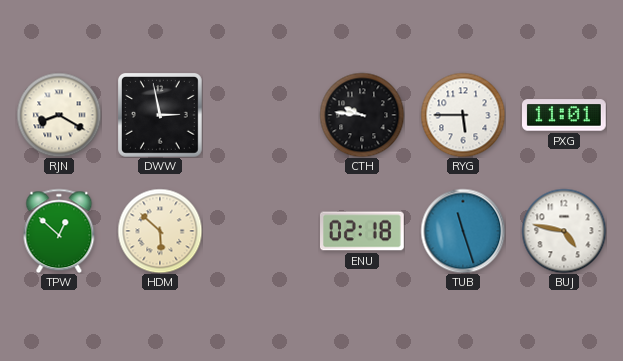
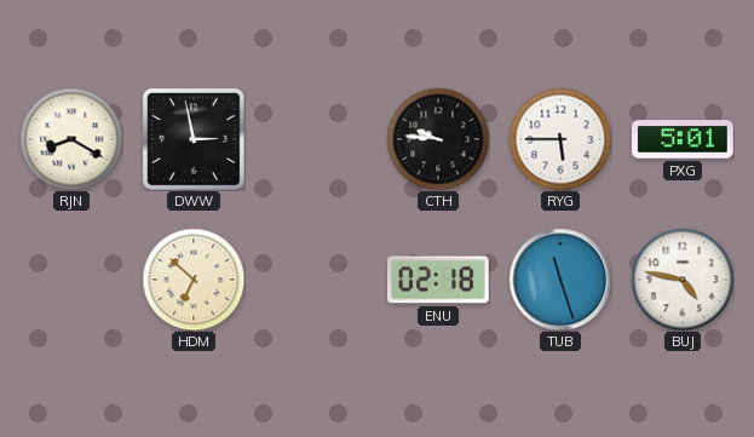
PXG: 11:01 -> 5:01
TPW: 12:52 -> none
HDM: 5:52 -> 6:52
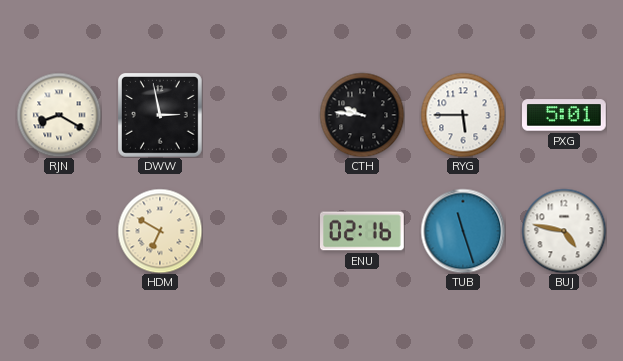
HDM: 6:52 -> 6:50
ENU: 02:18 -> 02:16
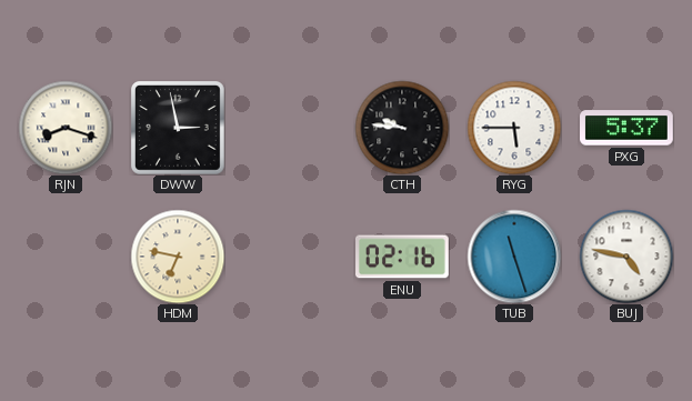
RJN: 8:20 -> 8:18
PXG: 5:01 -> 5:37
HDM: 6:50 -> 6:47
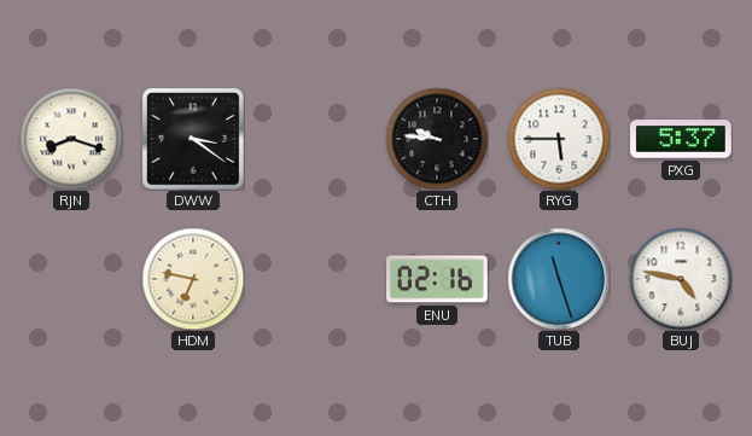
DWW: 2:58 -> 3:21
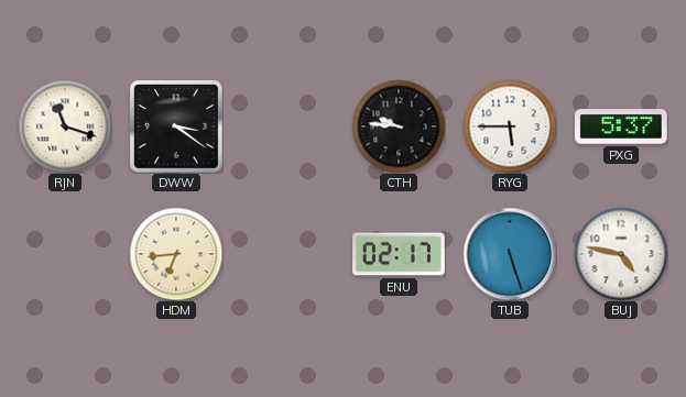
RJN: 8:18 -> 11:18
HDM: 6:47 -> 6:44
ENU: 02:16 -> 02:17
TUB: 11:27 -> 5:27
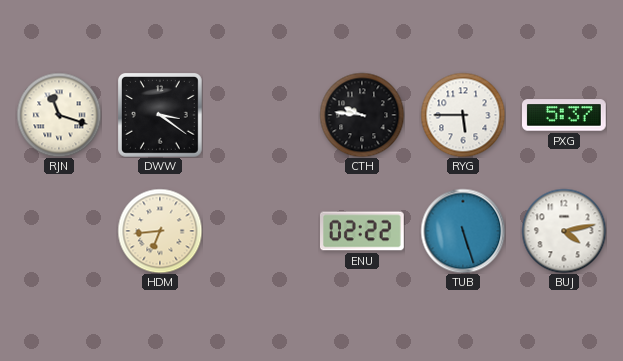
ENU: 02:17 -> 02:22
BUJ: 4:47 -> 4:13
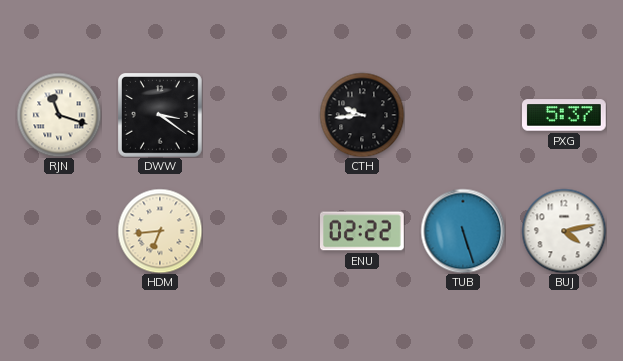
CTH: 9:46 -> 9:44
RYG: 5:45 -> none
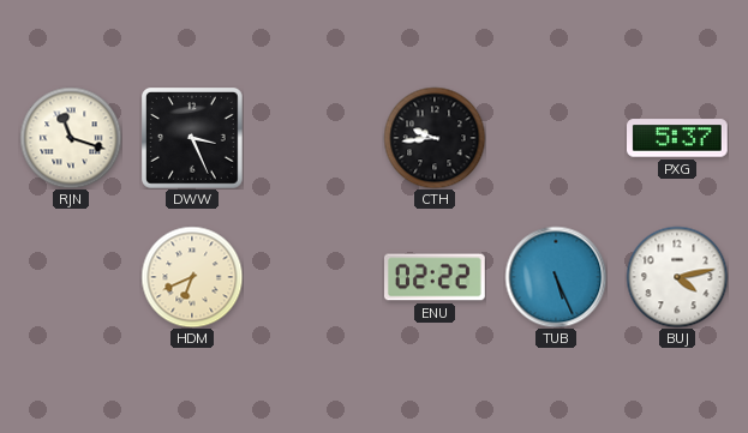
DWW: 3:21 -> 3:26
HDM: 6:44 -> 6:41
TUB: 5:27 -> 5:26
